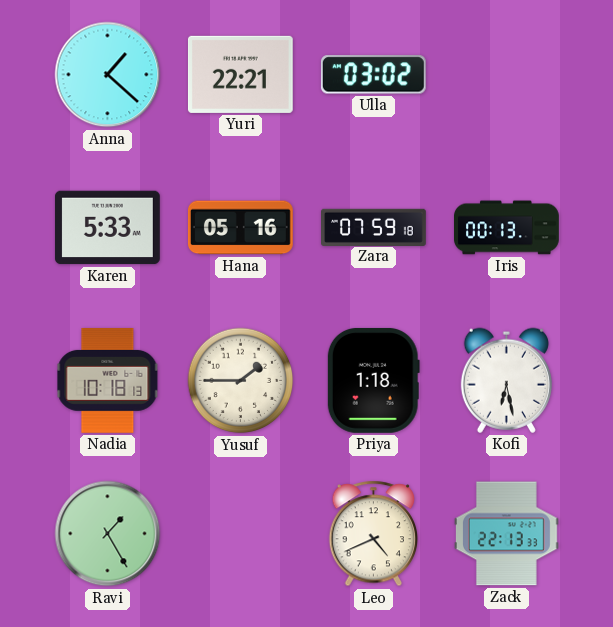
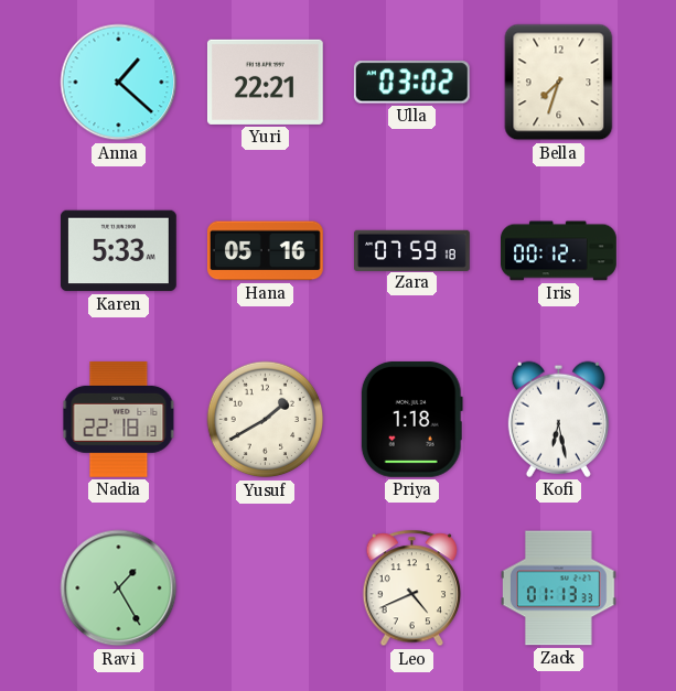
Bella: none -> 7:33
Iris: 00:13 -> 00:12
Nadia: 10:18 -> 22:18
Yusuf: 1:45 -> 1:40
Zack: 22:13 -> 01:13
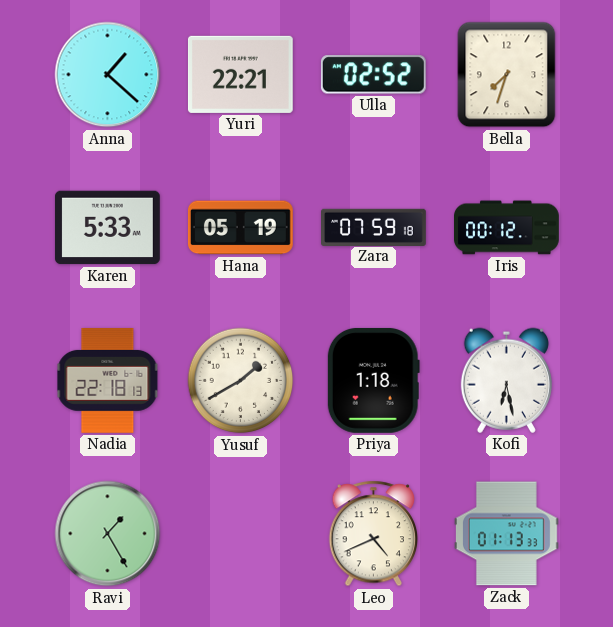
Ulla: 03:02 -> 02:52
Hana: 05:16 -> 05:19
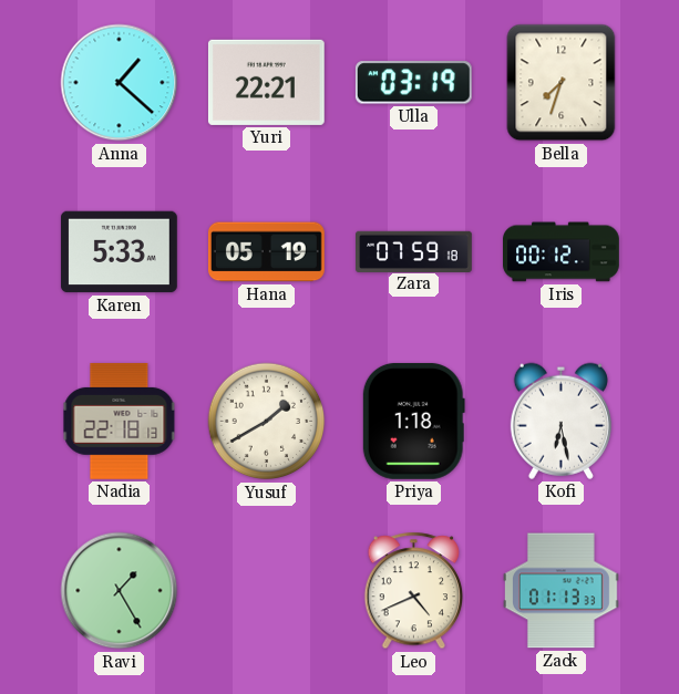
Ulla: 02:52 -> 03:19
